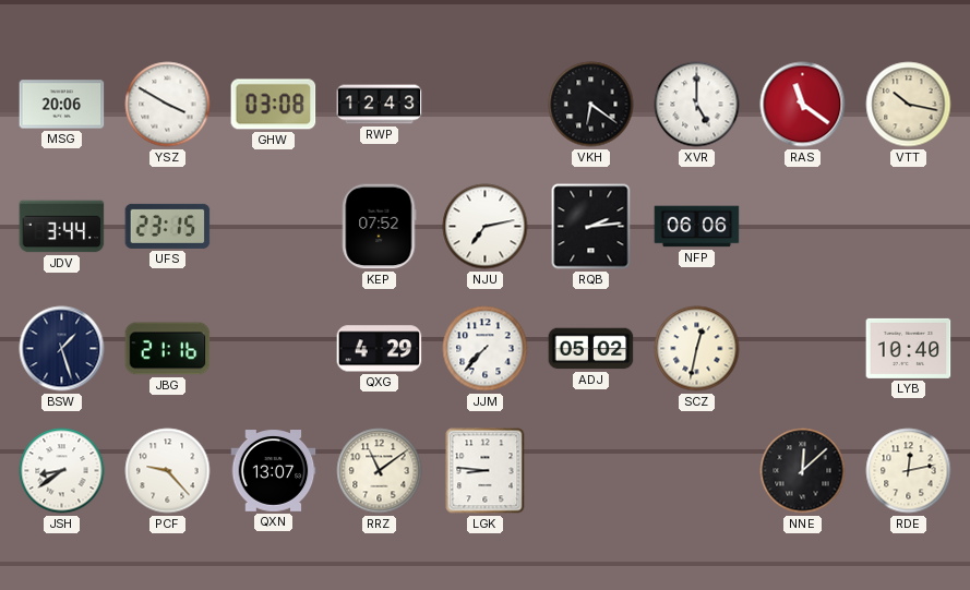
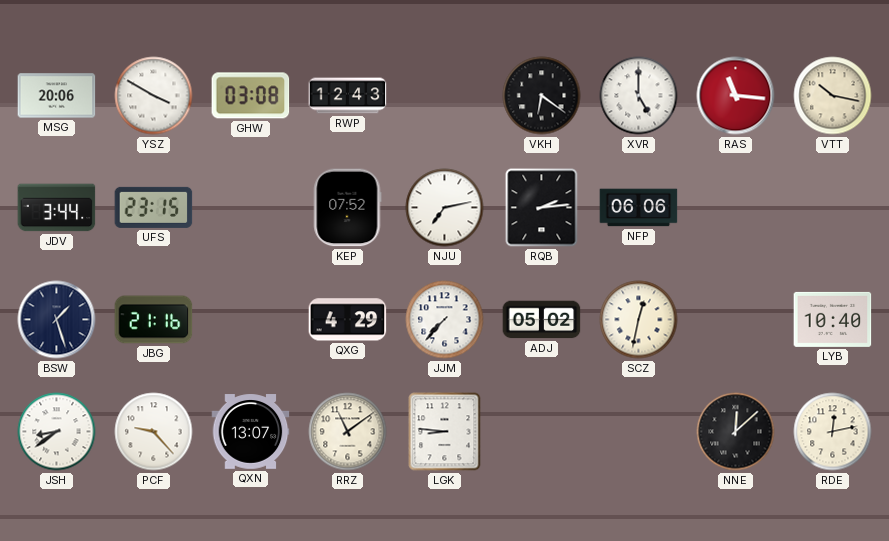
RAS: 11:21 -> 11:16
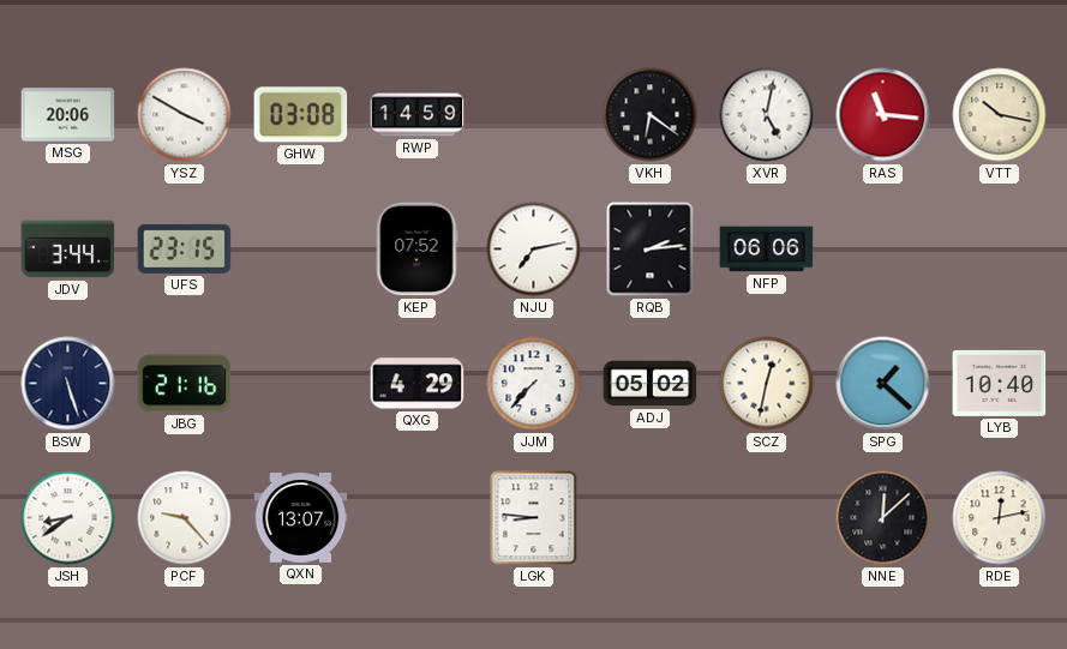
RWP: 12:43 -> 14:59
XVR: 5:00 -> 5:02
BSW: 1:27 -> 5:27
SPG: none -> 1:22
RRZ: 11:09 -> none
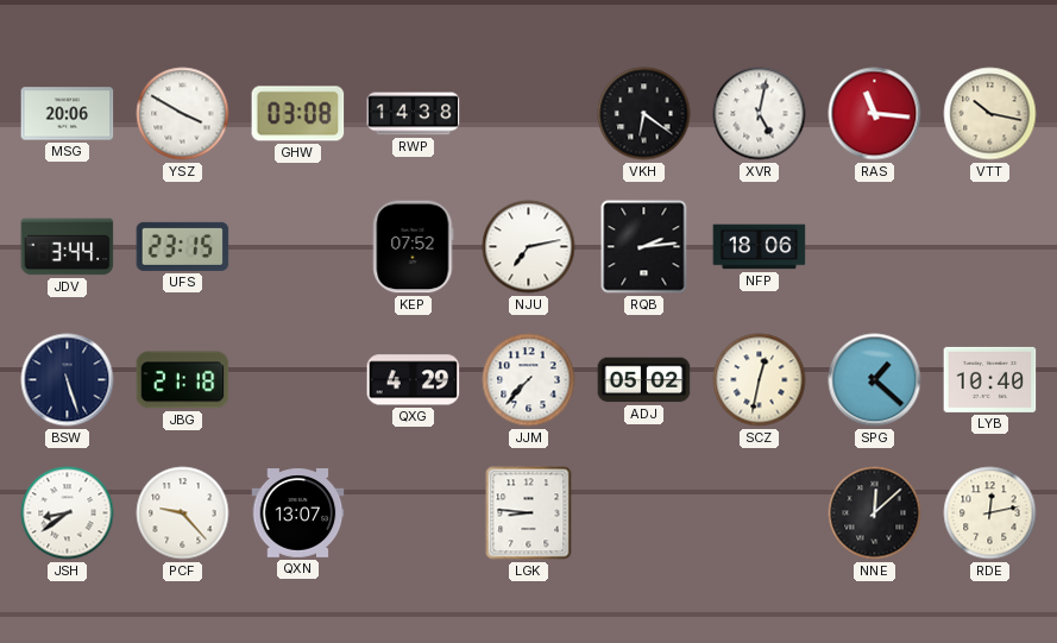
RWP: 14:59 -> 14:38
NFP: 06:06 -> 18:06
JBG: 21:16 -> 21:18
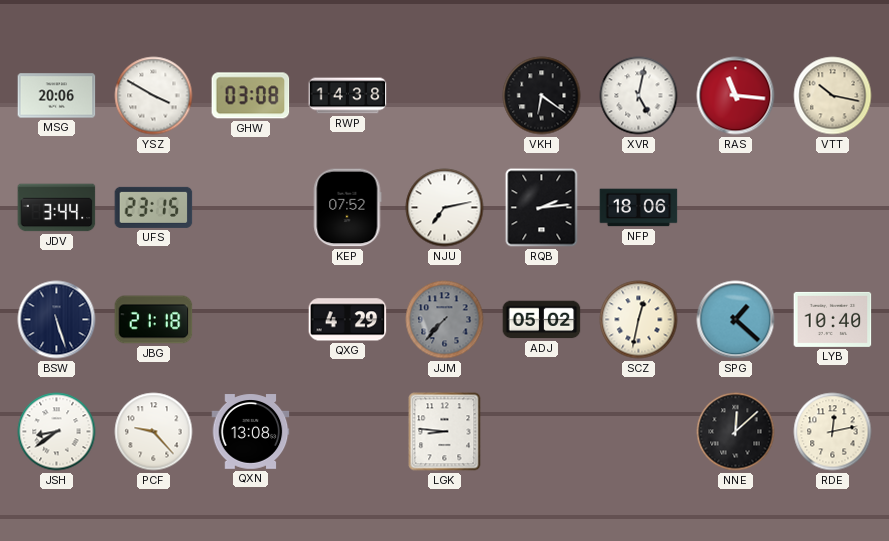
JJM dial: white -> grey
QXN: 13:07 -> 13:08
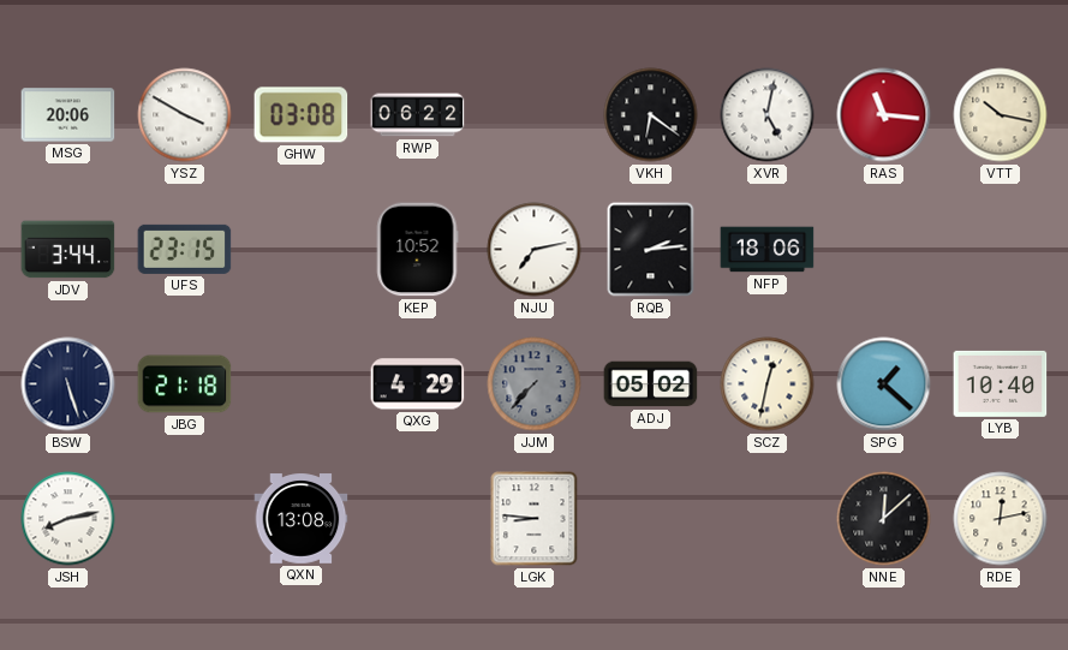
RWP: 14:38 -> 06:22
KEP: 07:52 -> 10:52
JSH: 8:39 -> 8:13
PCF: 9:23 -> none
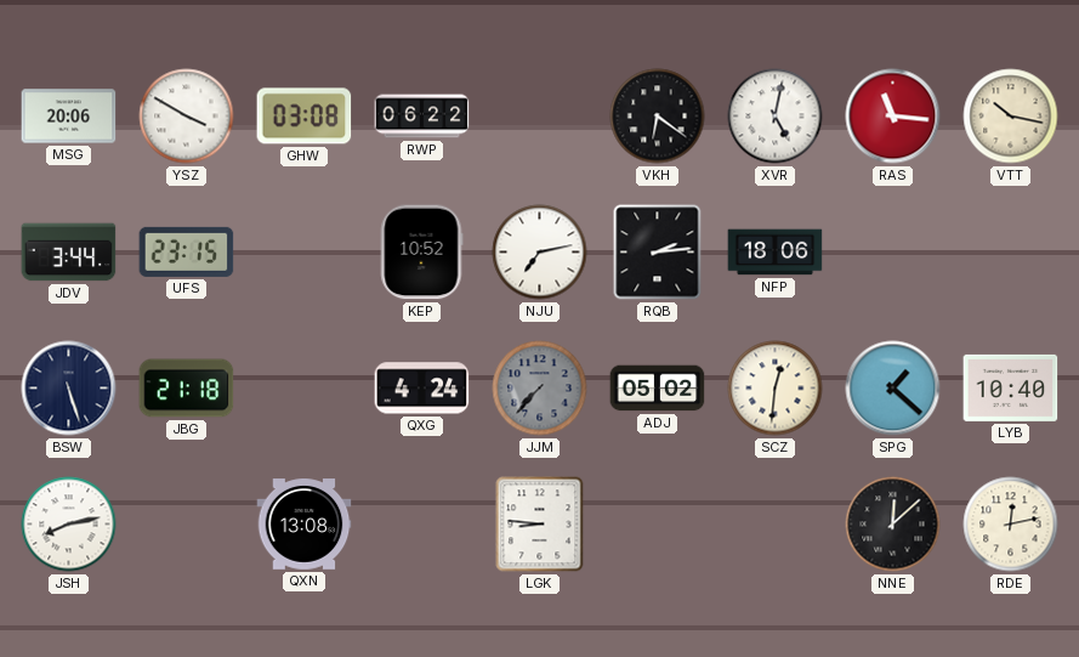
QXG: 4:29 -> 4:24
SCZ: 12:32 -> 12:31
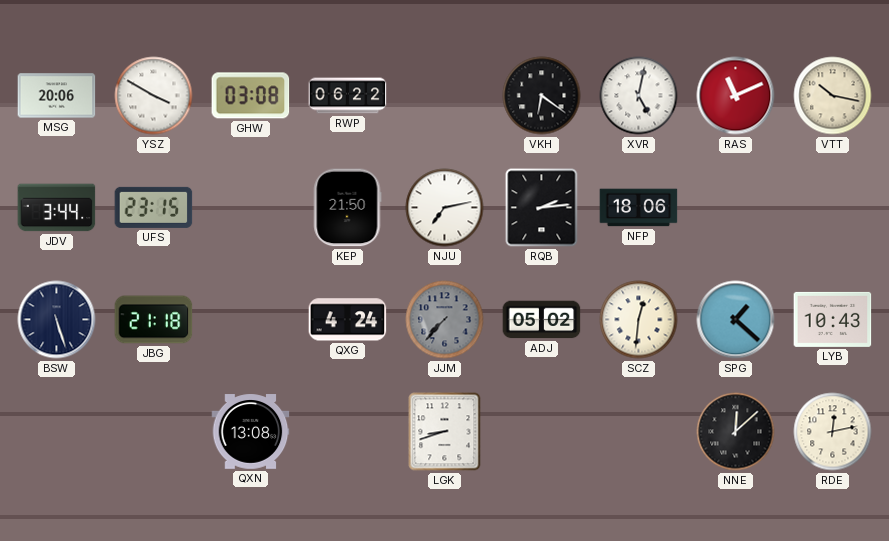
RAS: 11:16 -> 11:11
KEP: 10:52 -> 21:50
LYB: 10:40 -> 10:43
JSH: 8:13 -> none
LGK: 8:46 -> 8:42
